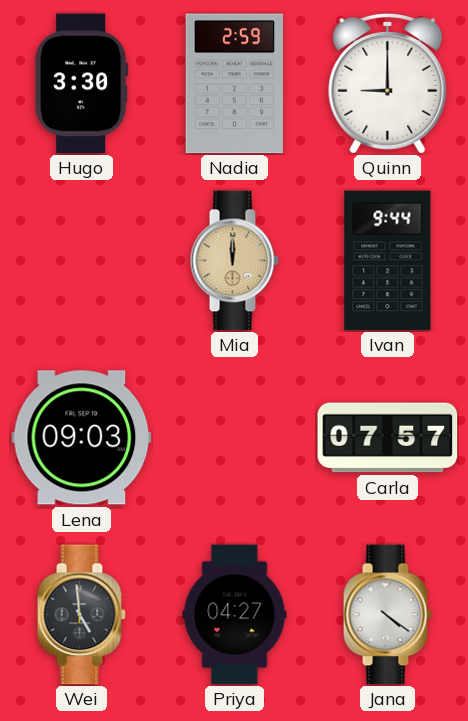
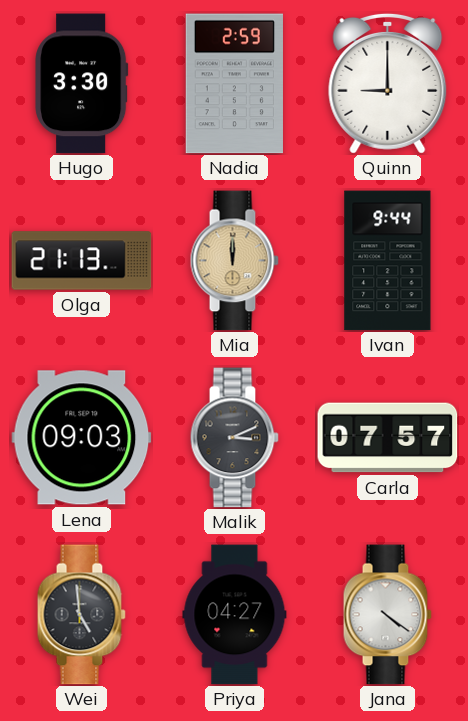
Olga: none -> 21:13
Malik: none -> 3:11
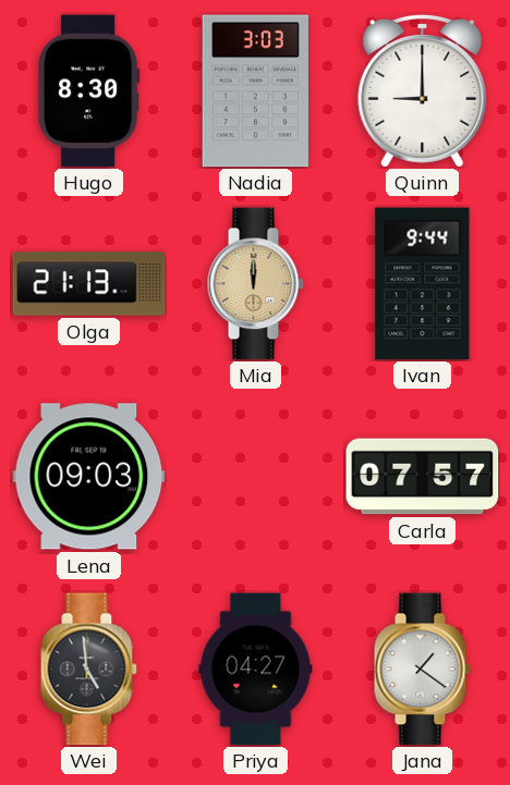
Hugo: 3:30 -> 8:30
Nadia: 2:59 -> 3:03
Malik: 3:11 -> none
Jana: 4:21 -> 1:21
